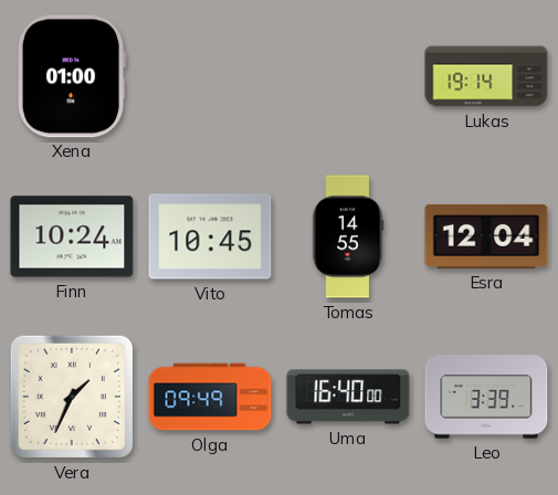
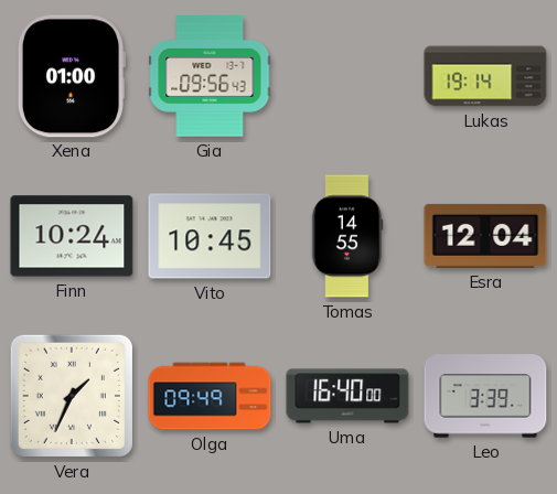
Gia: none -> 09:56
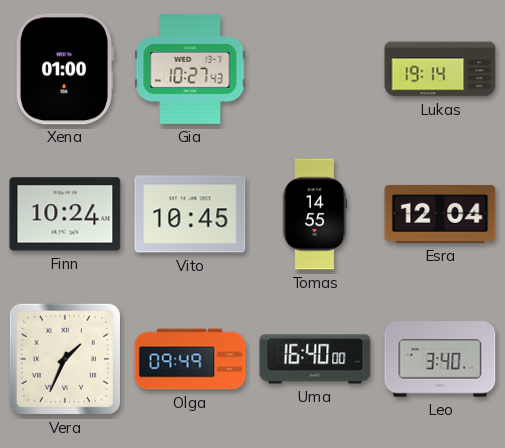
Gia: 09:56 -> 10:27
Leo: 3:39 -> 3:40
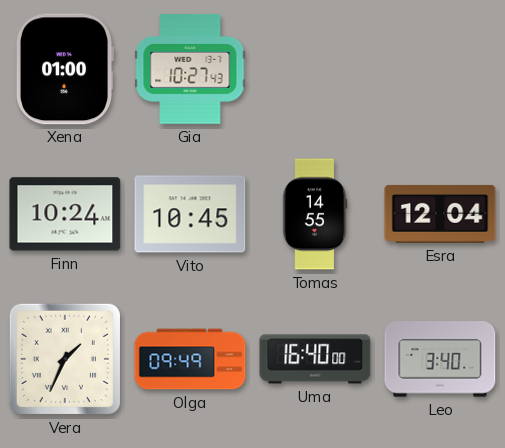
Lukas: 19:14 -> none
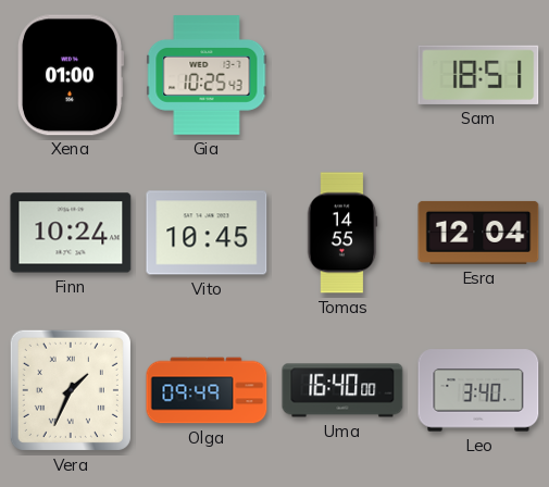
Gia: 10:27 -> 10:25
Sam: none -> 18:51
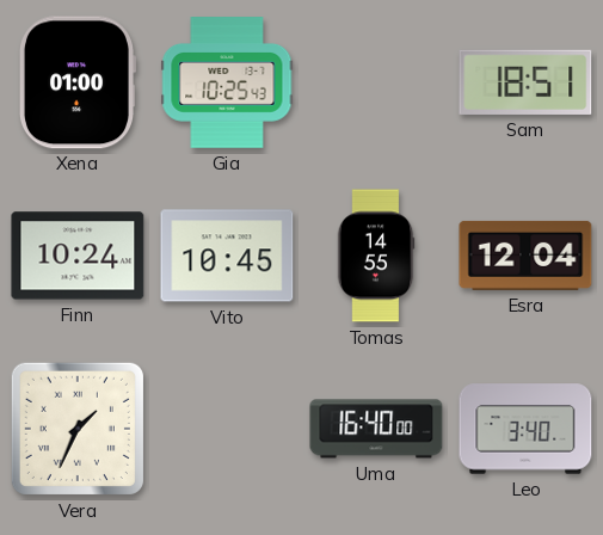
Olga: 09:49 -> none
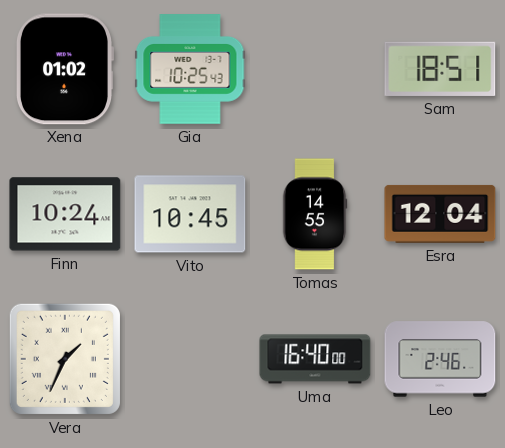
Xena: 01:00 -> 01:02
Leo: 3:40 -> 2:46
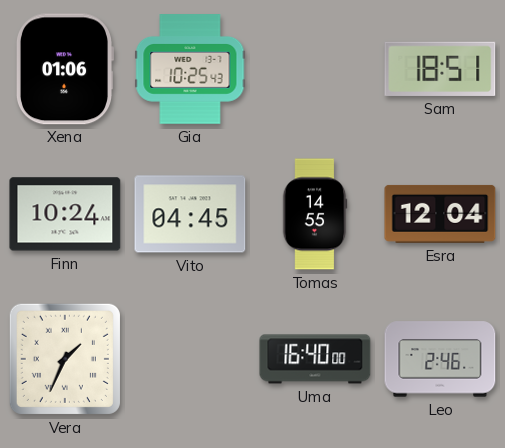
Xena: 01:02 -> 01:06
Vito: 10:45 -> 04:45
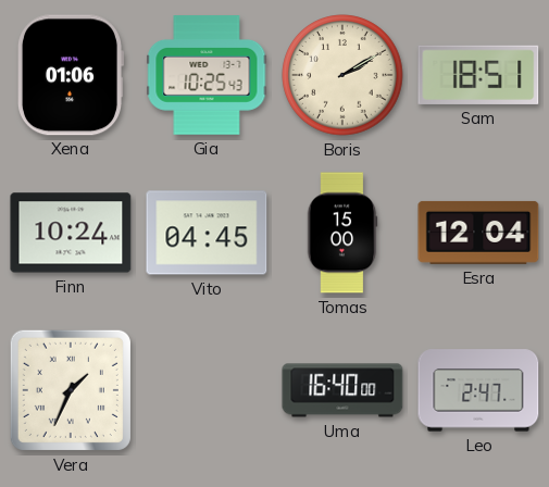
Boris: none -> 2:10
Tomas: 14:55 -> 15:00
Leo: 2:46 -> 2:47
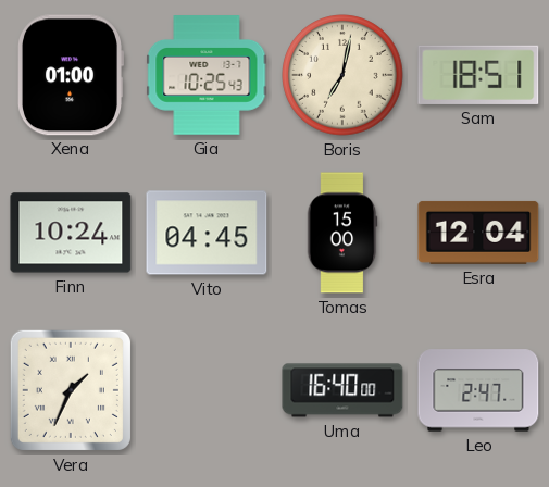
Xena: 01:06 -> 01:00
Boris: 2:10 -> 7:02
